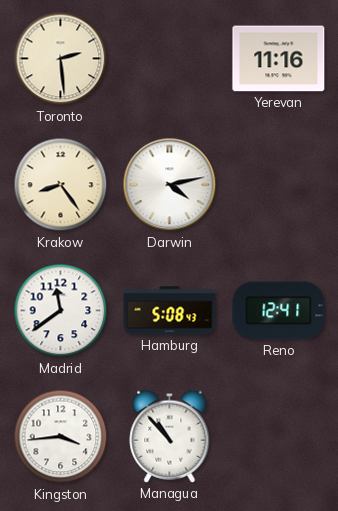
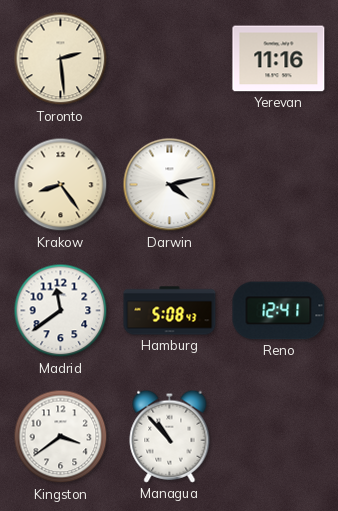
Kingston: 3:44 -> 3:39
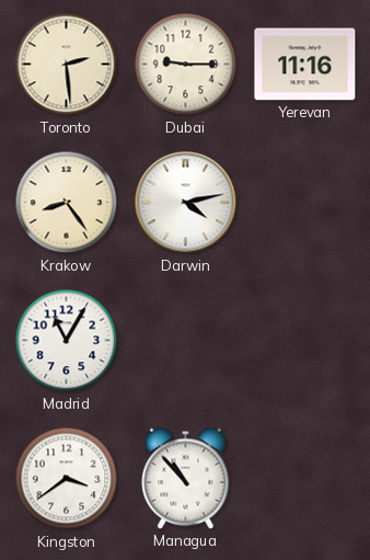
Dubai: none -> 9:15
Madrid: 11:39 -> 11:05
Hamburg: 5:08 -> none
Reno: 12:41 -> none
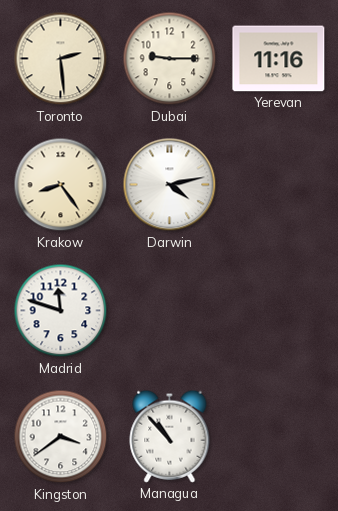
Madrid: 11:05 -> 11:48
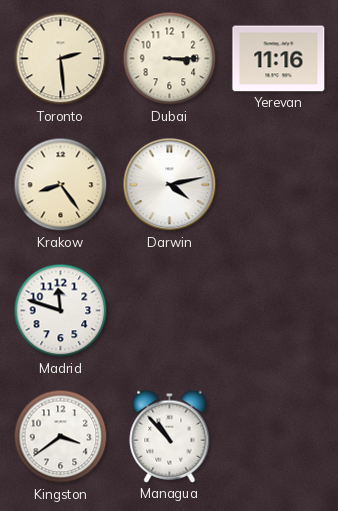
Dubai: 9:15 -> 3:15
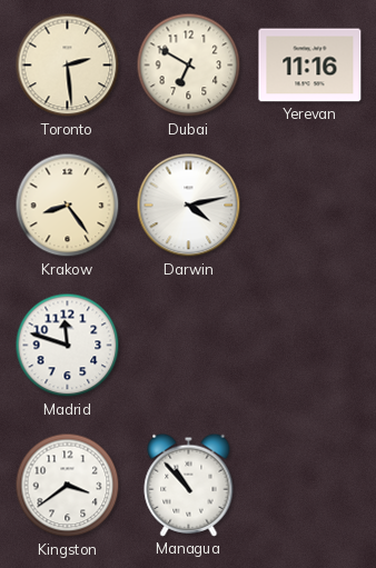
Dubai: 3:15 -> 6:50
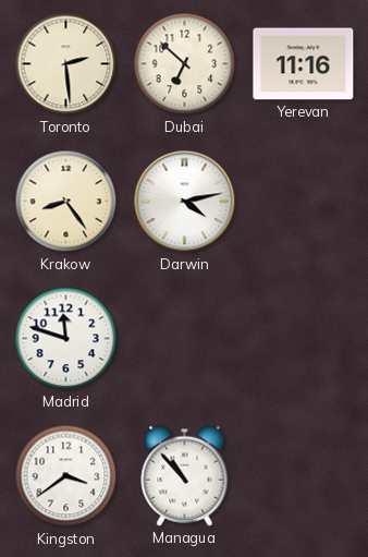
Dubai: 6:50 -> 6:52
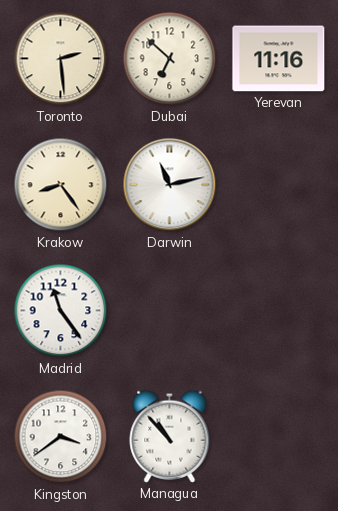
Darwin: 4:13 -> 11:13
Madrid: 11:48 -> 11:24
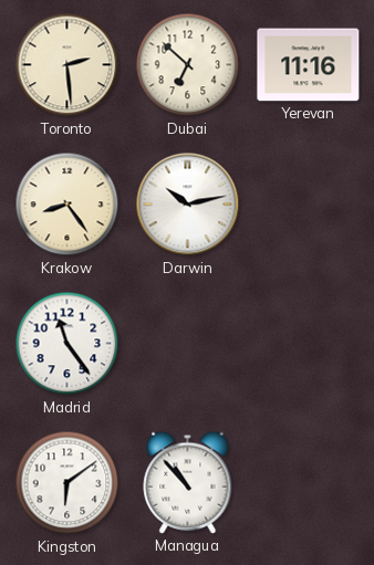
Darwin: 11:13 -> 10:13
Kingston: 3:39 -> 6:09
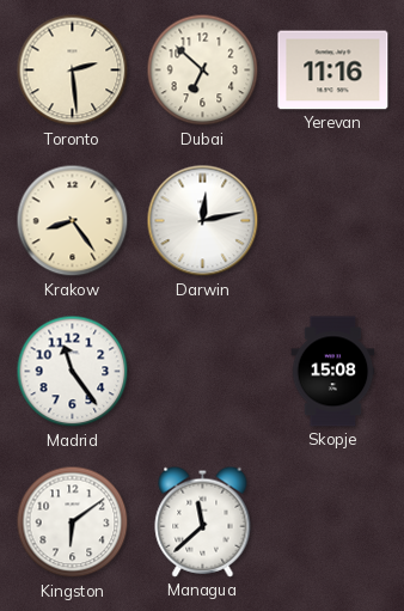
Darwin: 10:13 -> 12:13
Skopje: none -> 15:08
Managua: 10:53 -> 11:38
